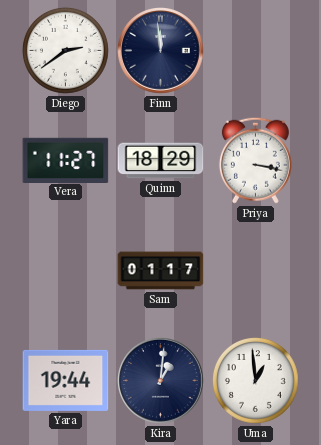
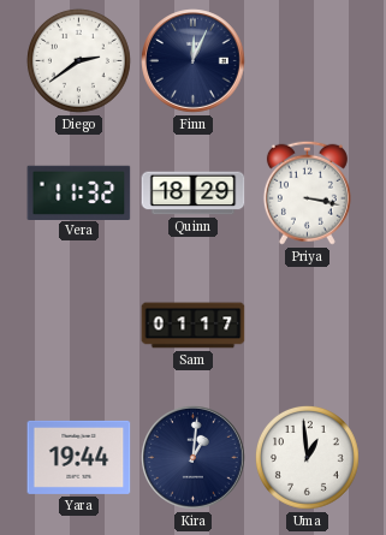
Finn: 11:59 -> 12:04
Vera: 11:27 -> 11:32
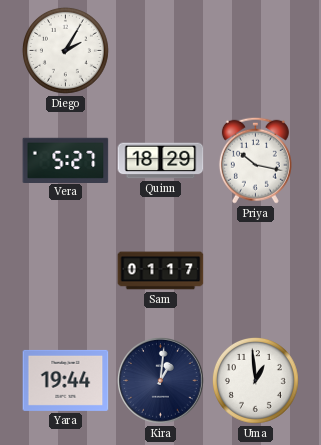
Diego: 2:39 -> 2:05
Finn: 12:04 -> none
Vera: 11:32 -> 5:27
Priya: 3:17 -> 10:17
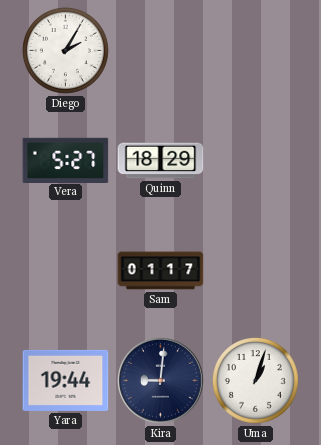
Priya: 10:17 -> none
Kira: 1:01 -> 9:01
Uma: 12:59 -> 1:03
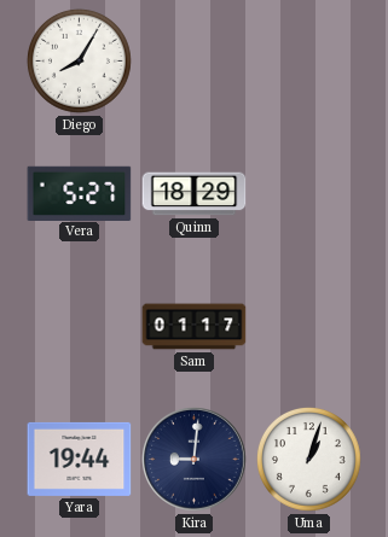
Diego: 2:05 -> 8:05
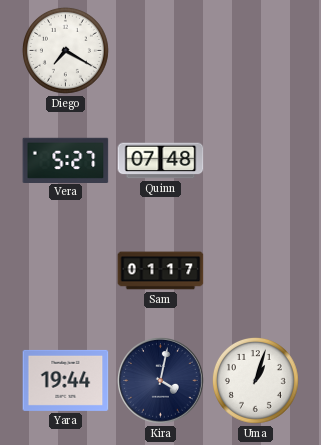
Diego: 8:05 -> 7:20
Quinn: 18:29 -> 07:48
Kira: 9:01 -> 4:02
